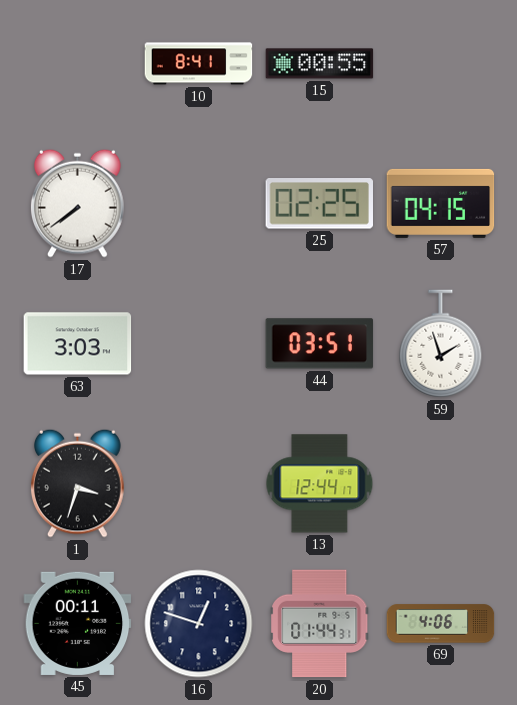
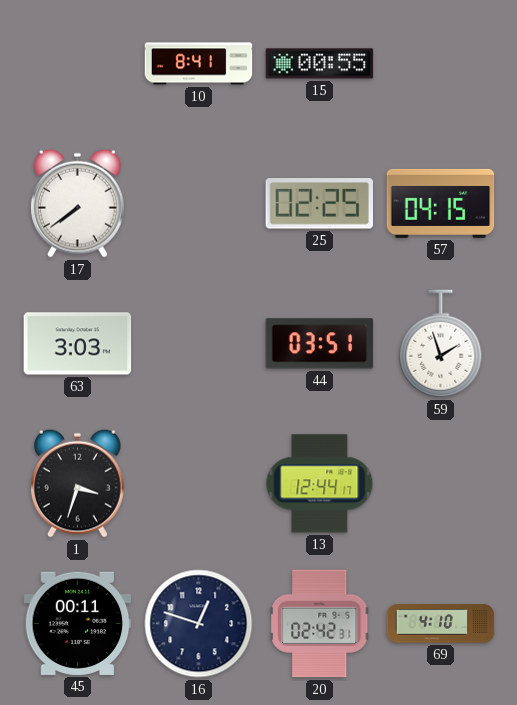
20: 01:44 -> 02:42
69: 4:06 -> 4:10
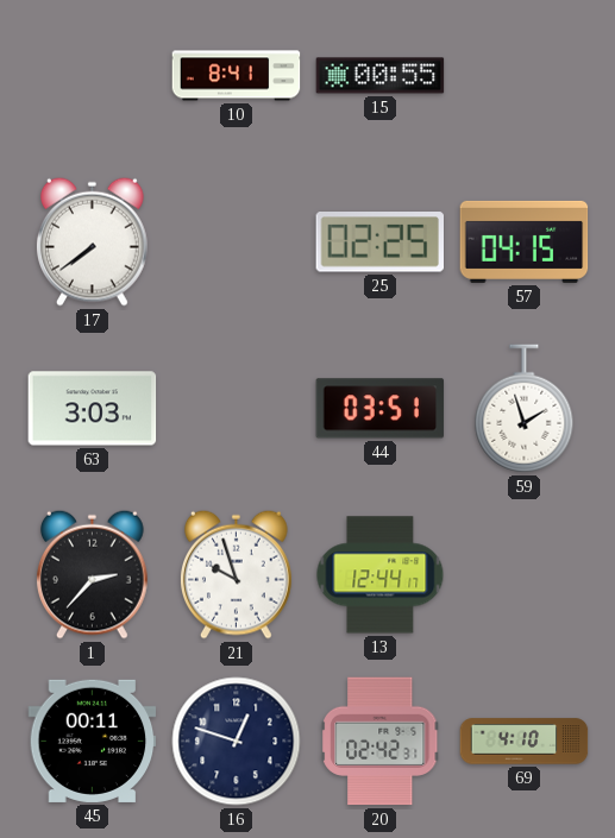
1: 3:33 -> 2:37
21: none -> 9:57
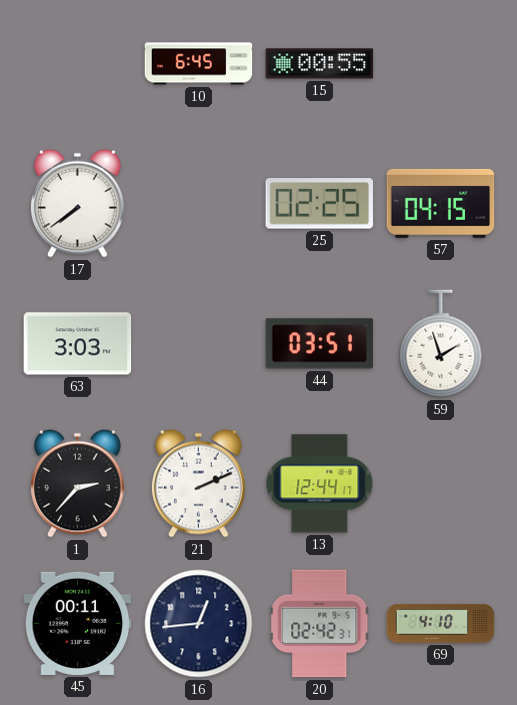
10: 8:41 -> 6:45
21: 9:57 -> 2:11
16: 12:48 -> 12:44
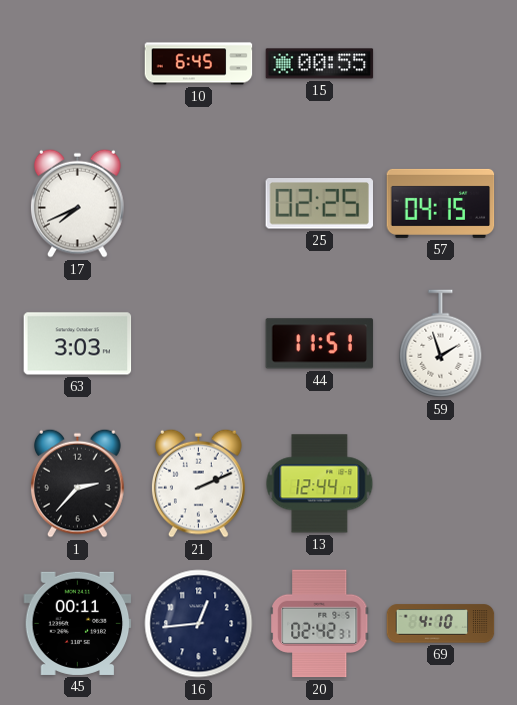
17: 7:39 -> 7:41
44: 03:51 -> 11:51
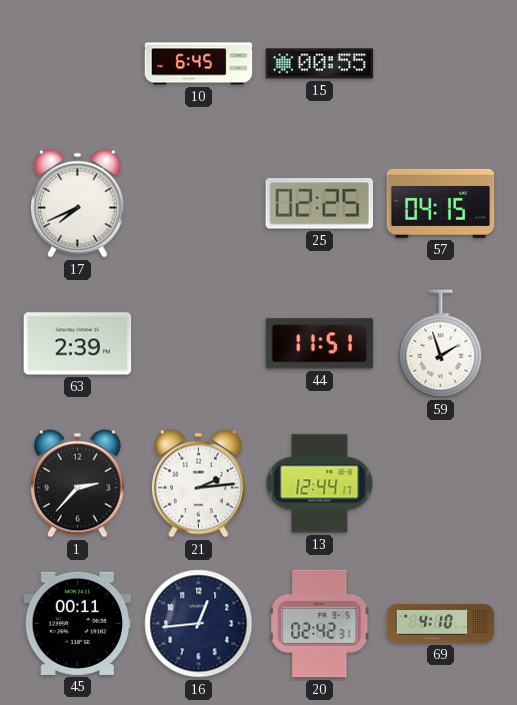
63: 3:03 -> 2:39
21: 2:11 -> 2:14
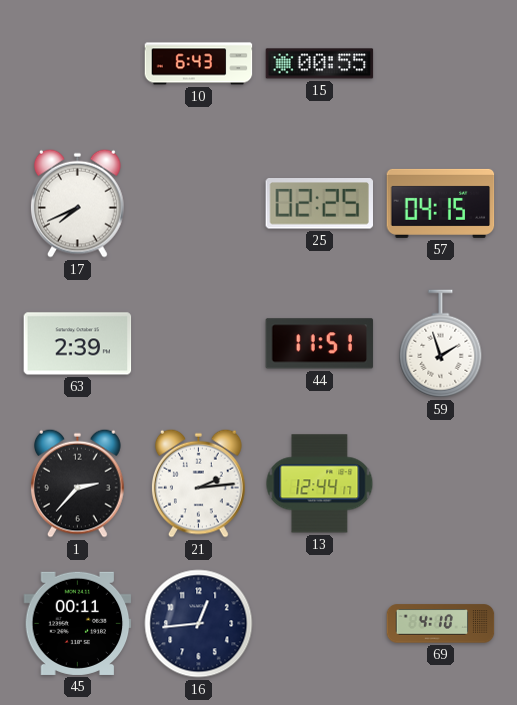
10: 6:45 -> 6:43
20: 02:42 -> none
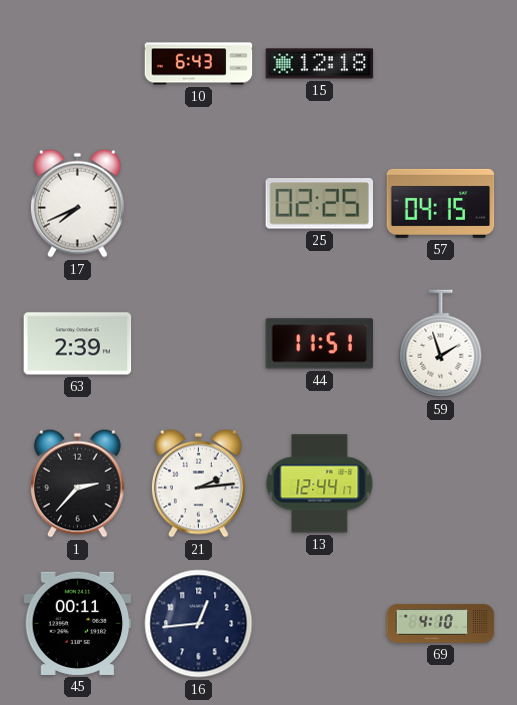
15: 00:55 -> 12:18
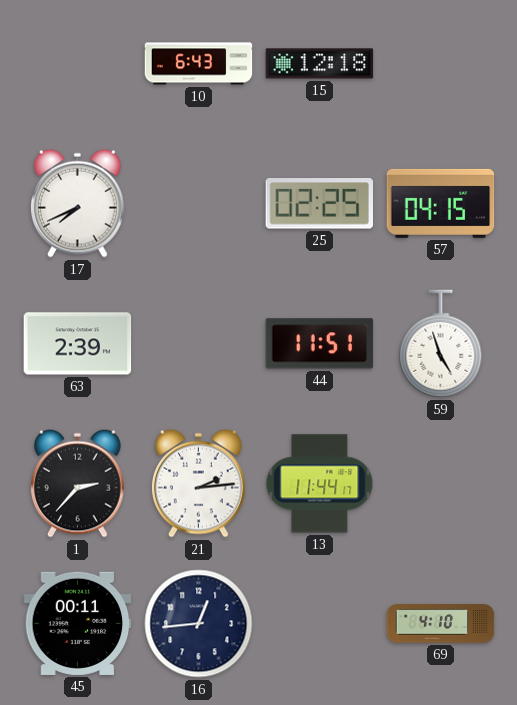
59: 1:57 -> 4:57
13: 12:44 -> 11:44
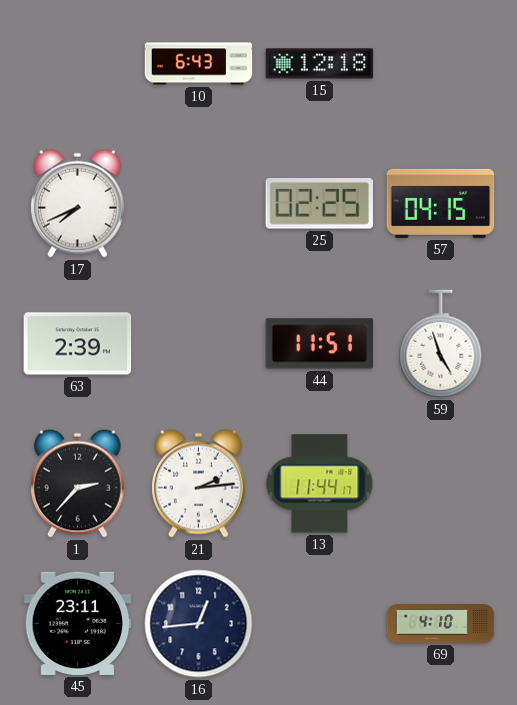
45: 00:11 -> 23:11
